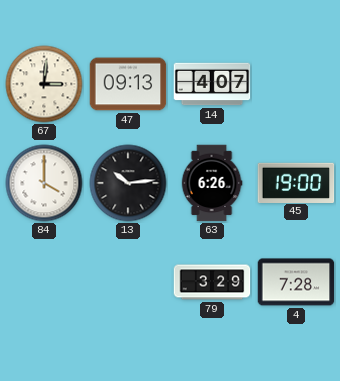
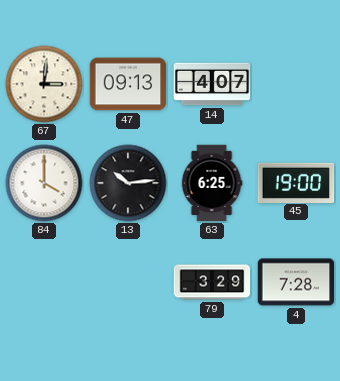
63: 6:26 -> 6:25
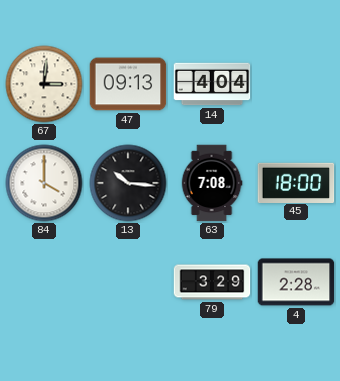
14: 4:07 -> 4:04
13: 10:14 -> 10:16
63: 6:25 -> 7:08
45: 19:00 -> 18:00
4: 7:28 -> 2:28
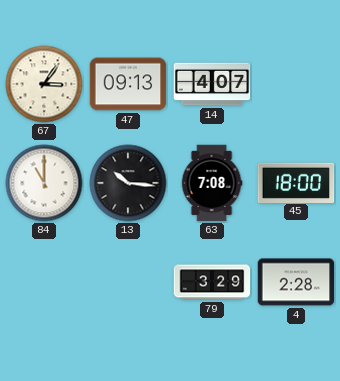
67: 3:01 -> 3:06
14: 4:04 -> 4:07
84: 4:00 -> 11:00
